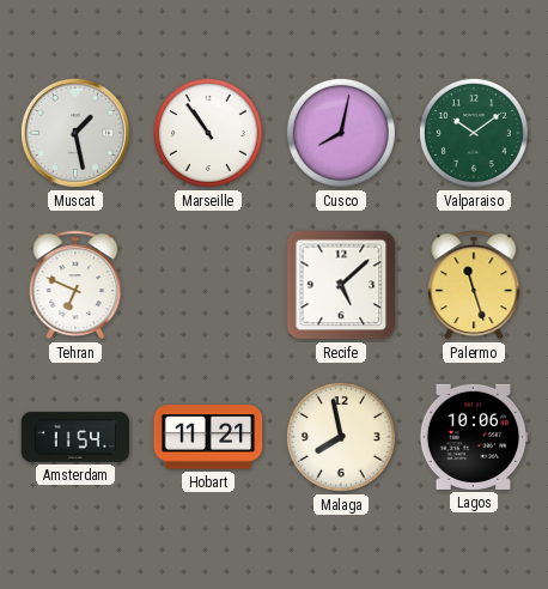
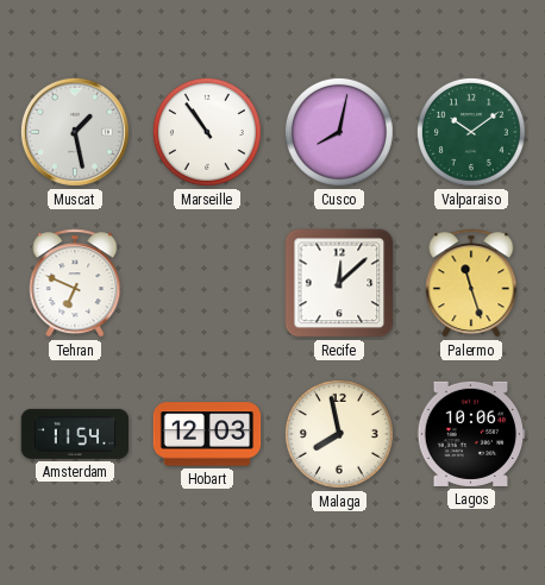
Recife: 5:08 -> 12:08
Hobart: 11:21 -> 12:03
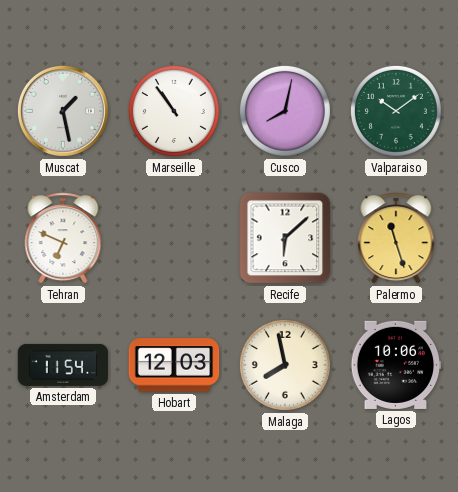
Recife: 12:08 -> 6:08
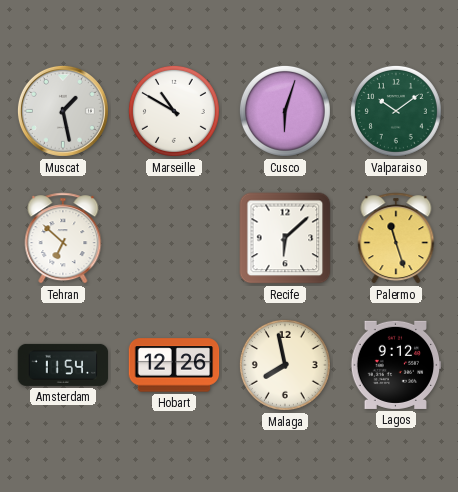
Marseille: 10:54 -> 10:50
Cusco: 8:02 -> 6:03
Tehran: 6:49 -> 6:52
Hobart: 12:03 -> 12:26
Lagos: 10:06 -> 9:12
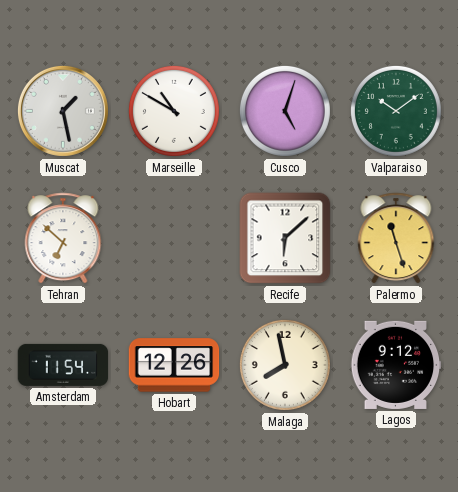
Cusco: 6:03 -> 5:03
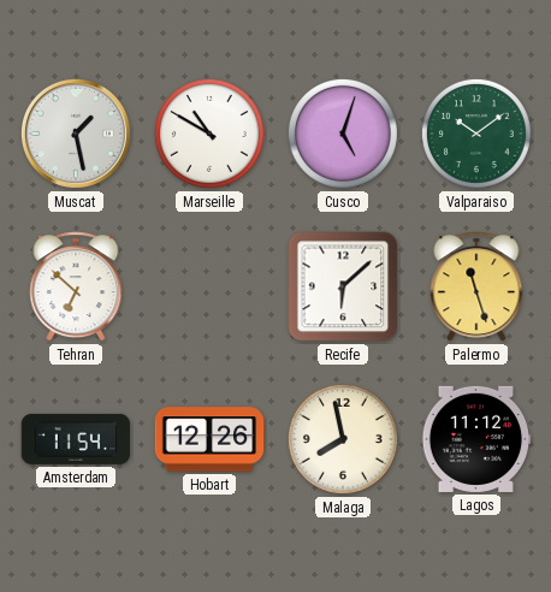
Lagos: 9:12 -> 11:12
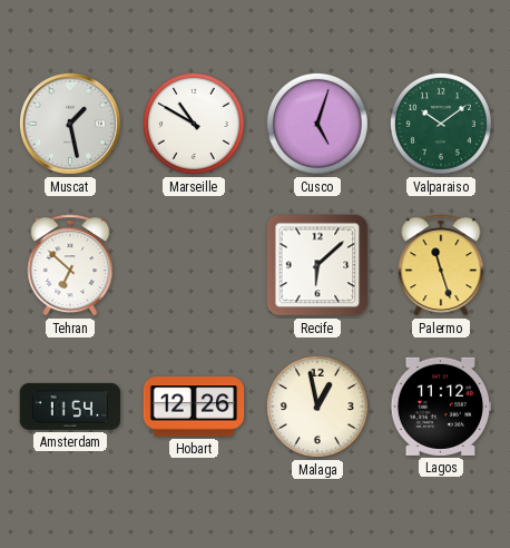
Malaga: 7:58 -> 12:58
